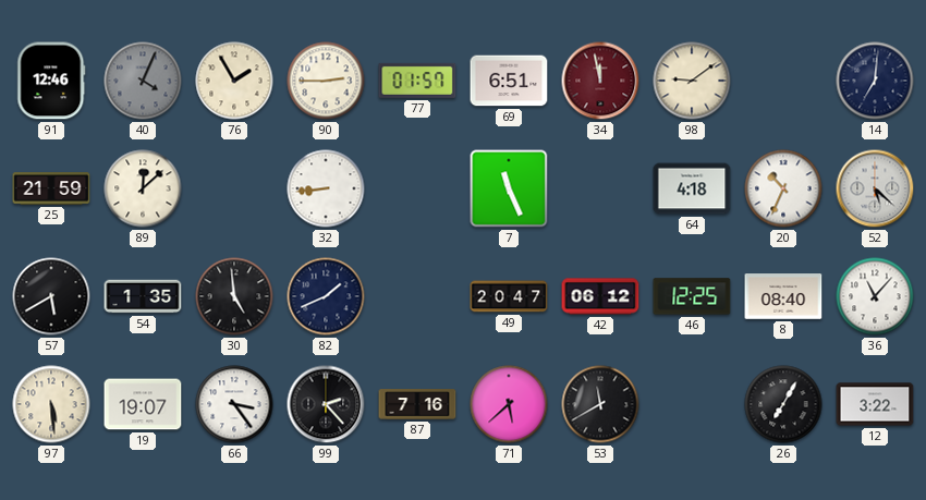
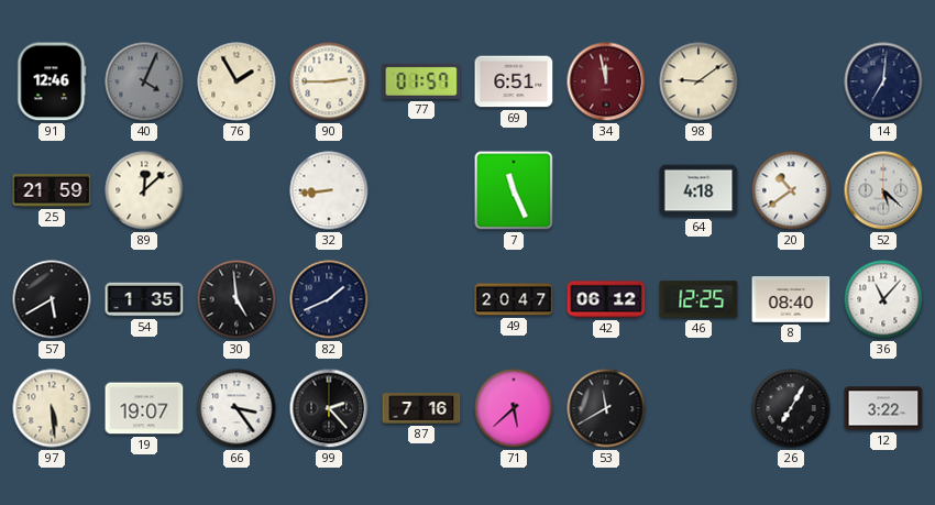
20: 10:34 -> 10:39
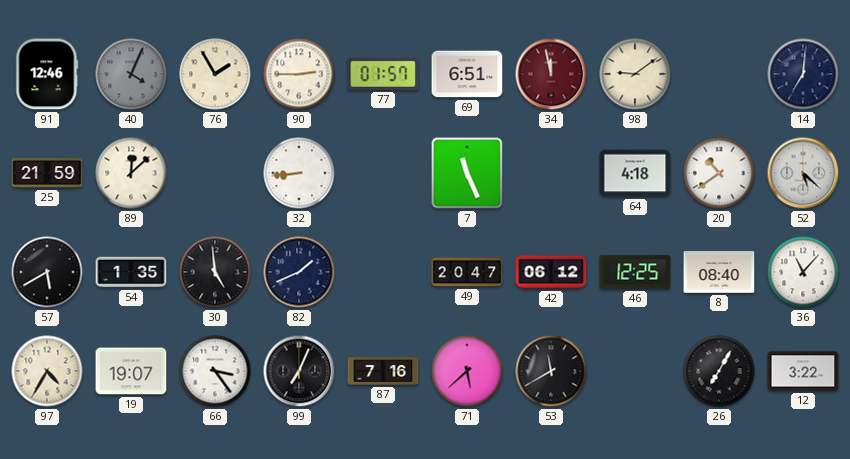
97: 5:29 -> 4:35
99: 2:23 -> 7:04
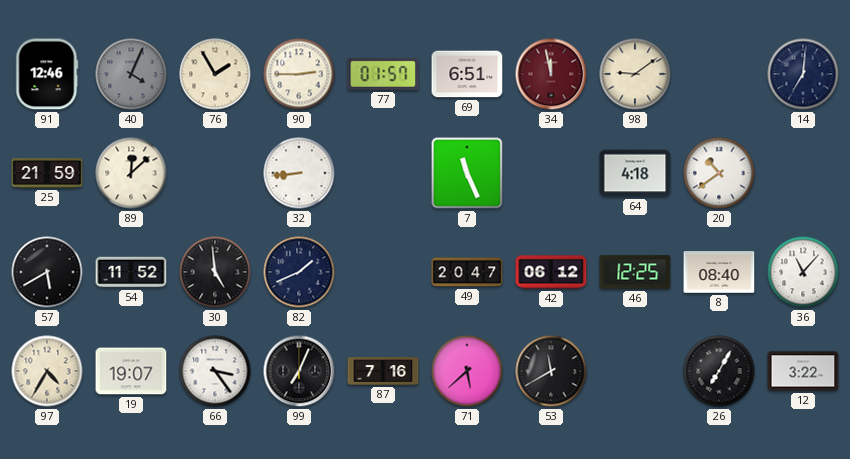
52: 5:22 -> none
54: 1:35 -> 11:52
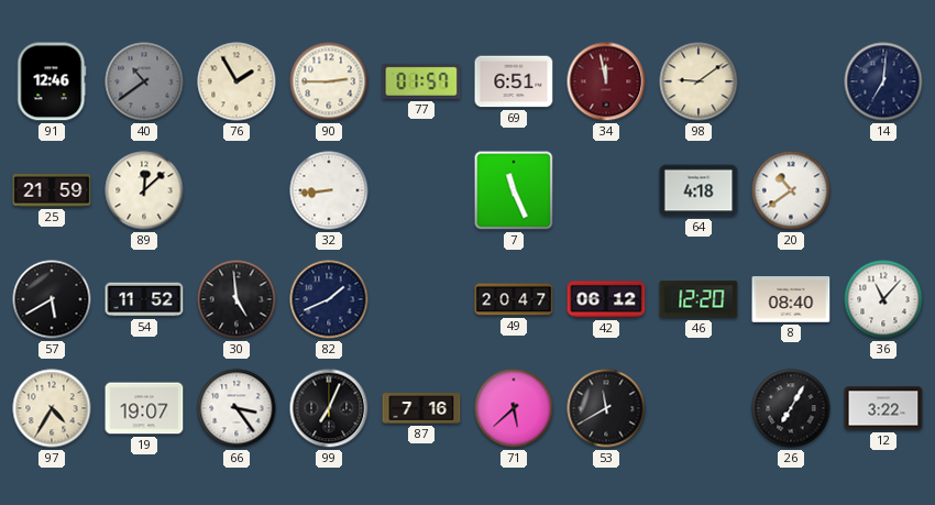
40: 4:04 -> 10:39
46: 12:25 -> 12:20
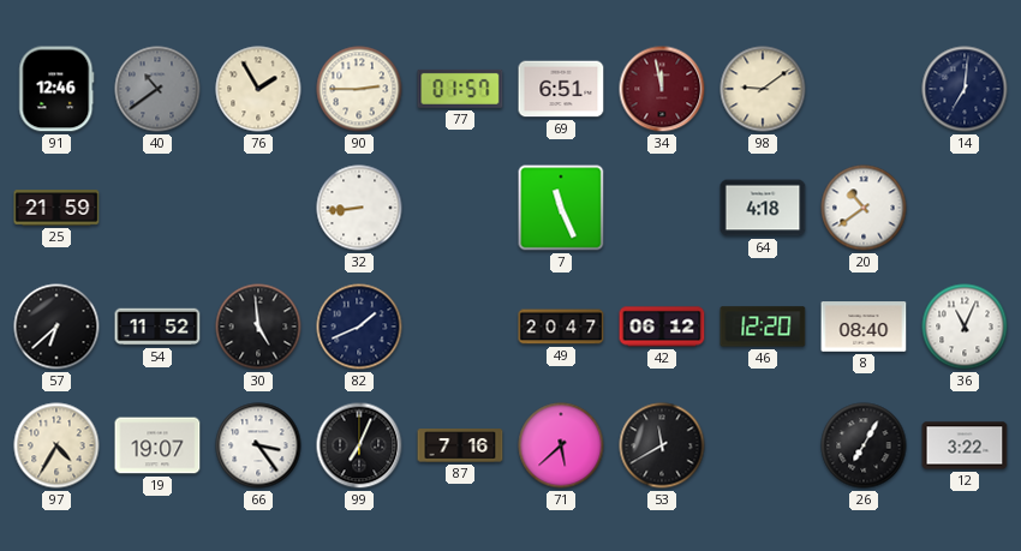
89: 12:08 -> none
57: 5:40 -> 6:38
36: 11:07 -> 11:04
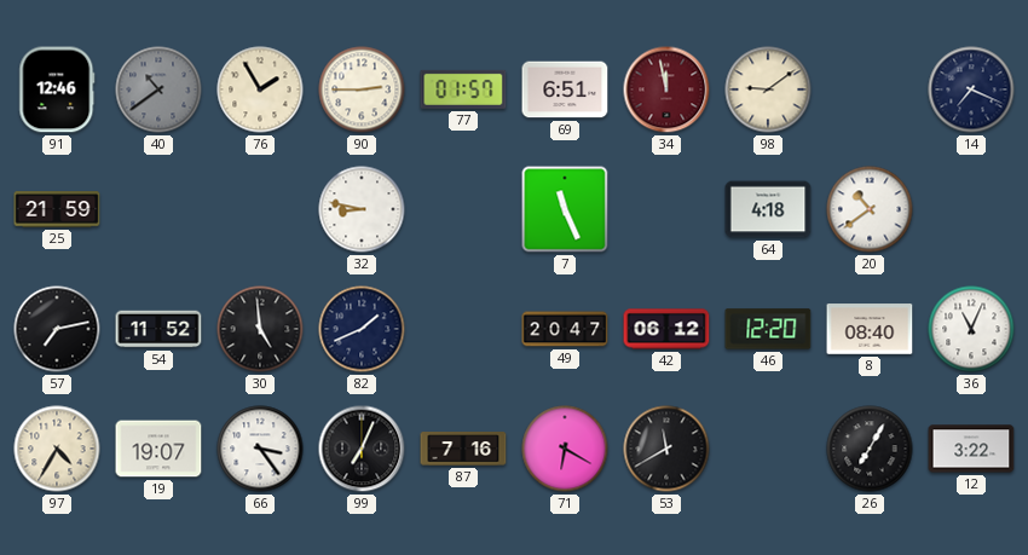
14: 7:01 -> 7:19
32: 8:44 -> 8:47
57: 6:38 -> 7:13
71: 5:38 -> 6:20
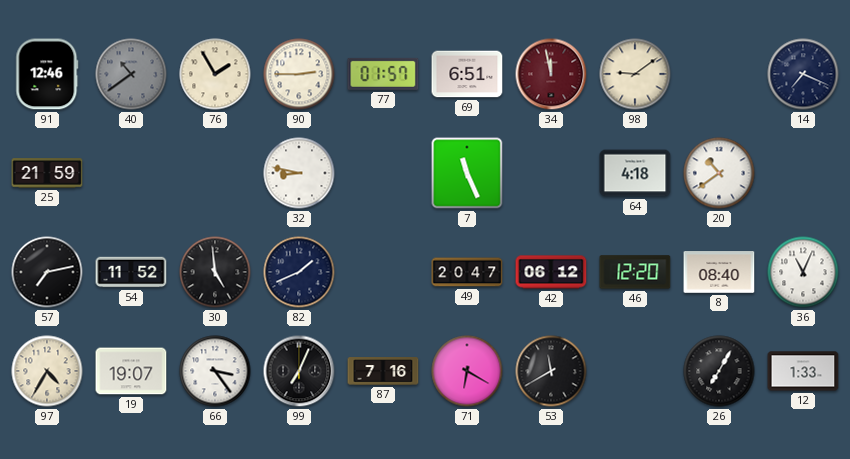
12: 3:22 -> 1:33
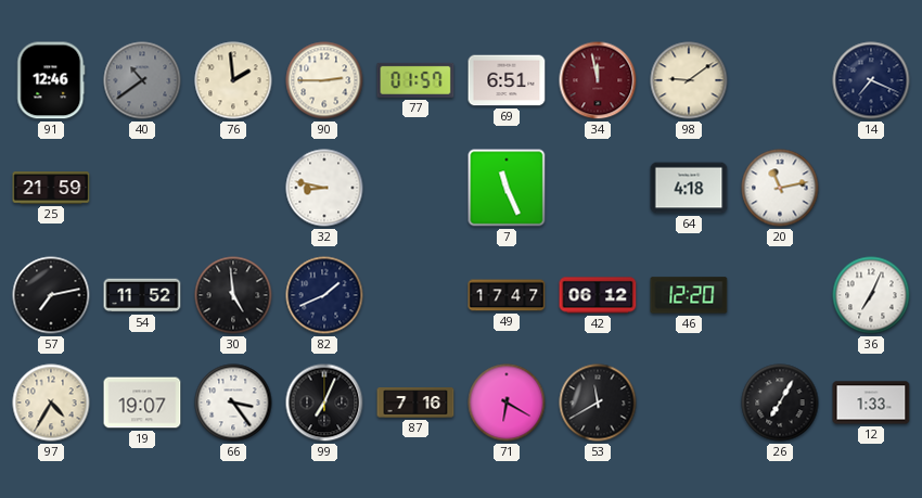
76: 1:55 -> 1:59
20: 10:39 -> 11:13
49: 20:47 -> 17:47
8: 08:40 -> none
36: 11:04 -> 7:04
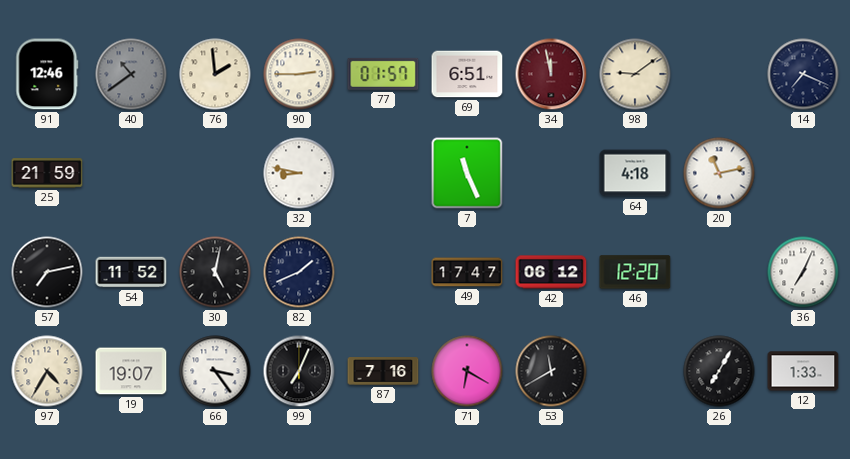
30: 4:59 -> 5:02
